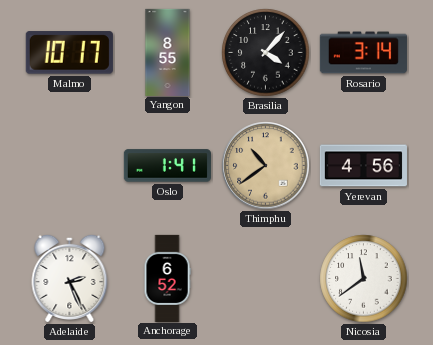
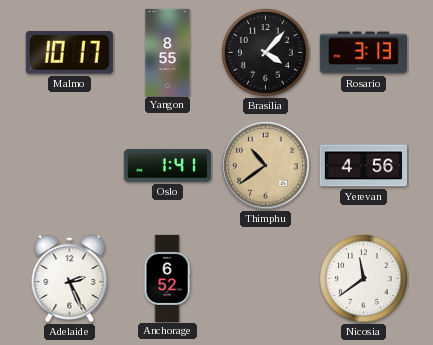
Rosario: 3:14 -> 3:13
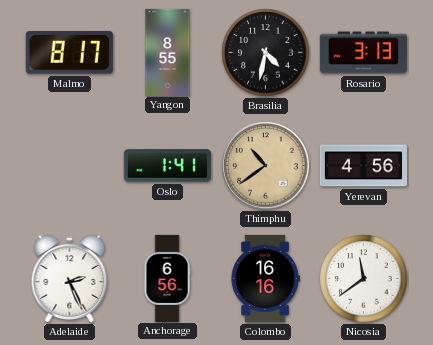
Malmo: 10:17 -> 8:17
Brasilia: 4:07 -> 4:32
Anchorage: 6:52 -> 6:56
Colombo: none -> 16:16
